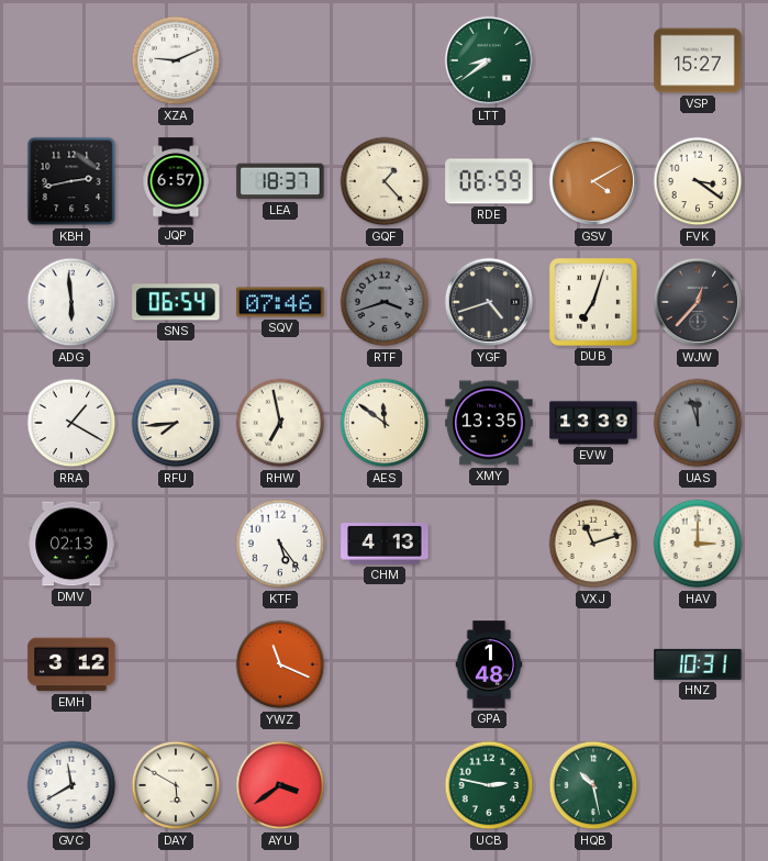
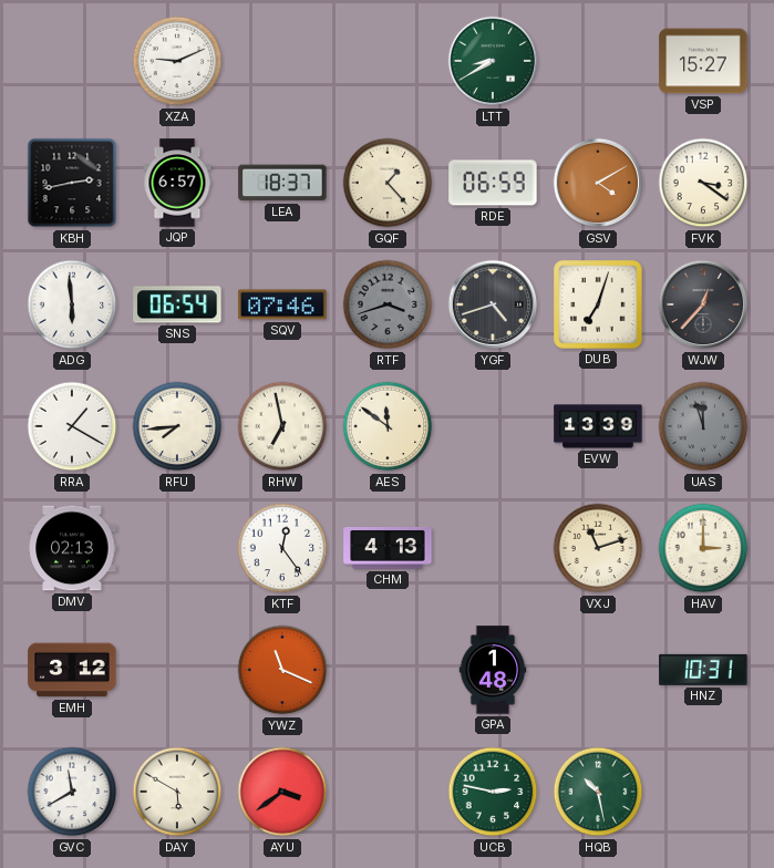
LTT: 8:39 -> 8:40
XMY: 13:35 -> none
KTF: 5:24 -> 12:24
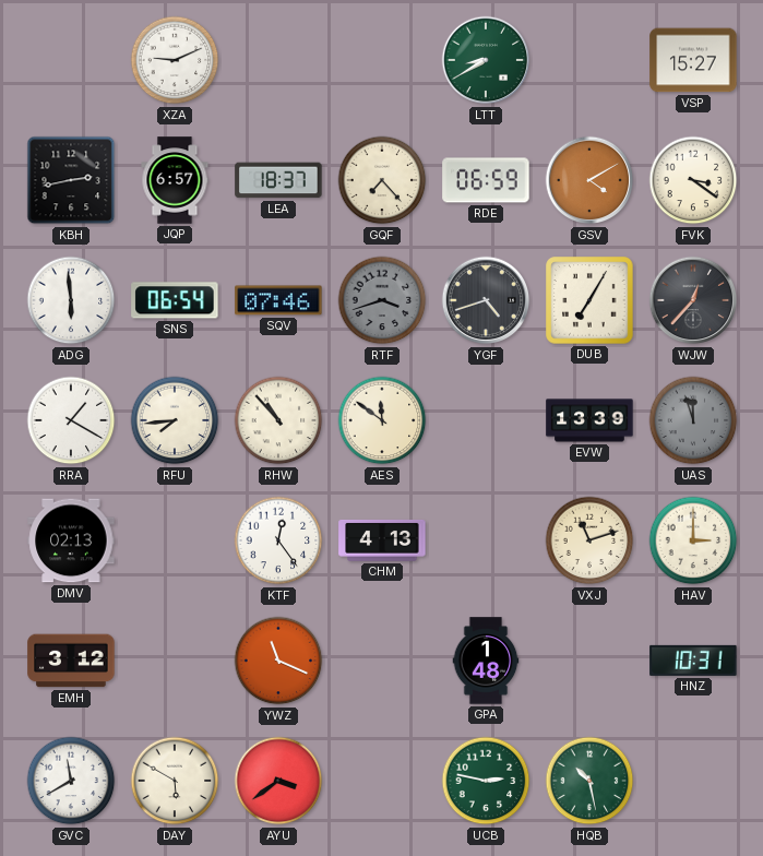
GQF: 1:23 -> 7:23
DUB: 7:03 -> 7:05
RHW: 6:58 -> 10:53
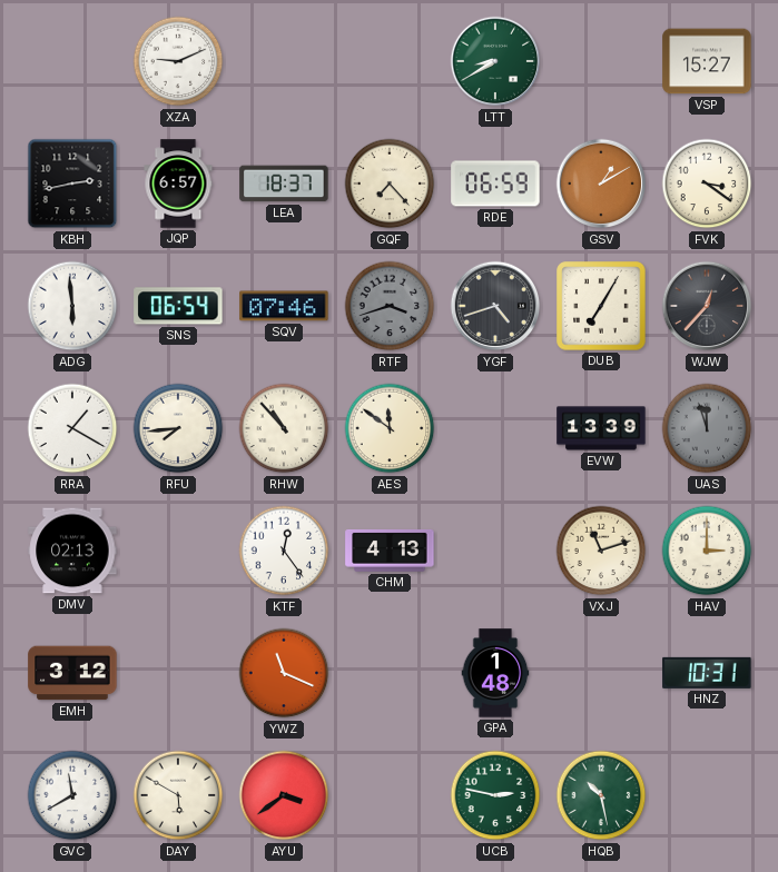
GSV: 4:10 -> 1:10
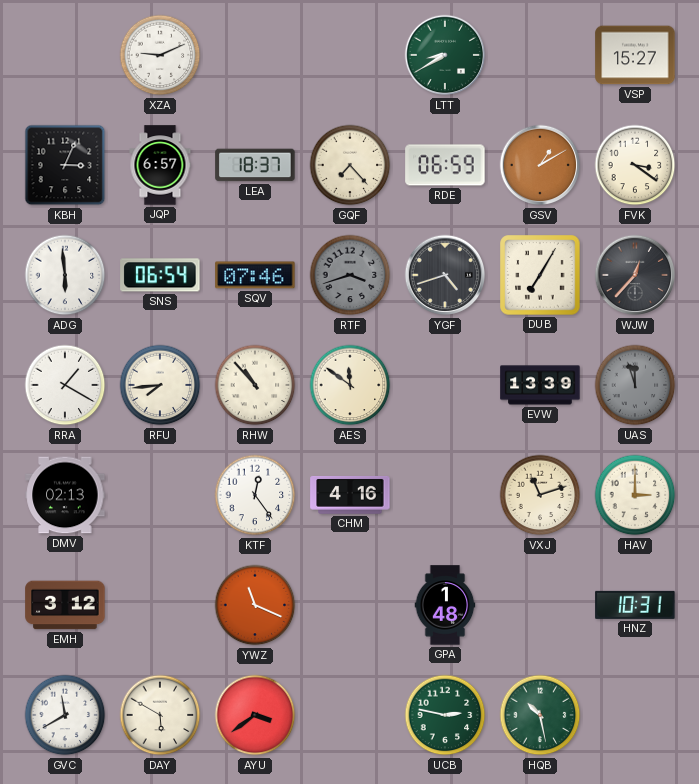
KBH: 2:43 -> 3:04
CHM: 4:13 -> 4:16
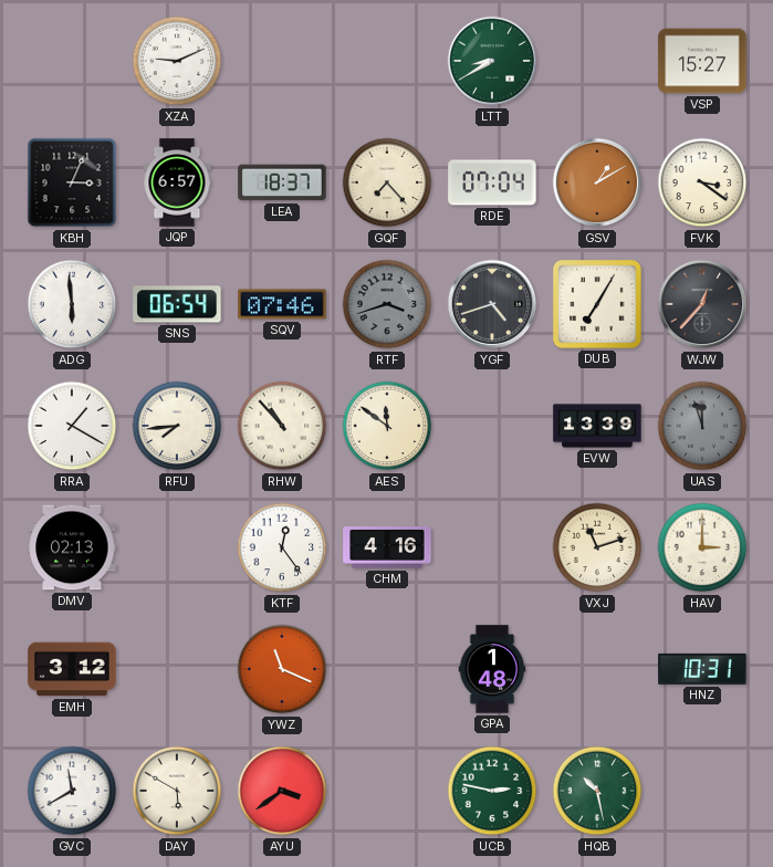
RDE: 06:59 -> 07:04
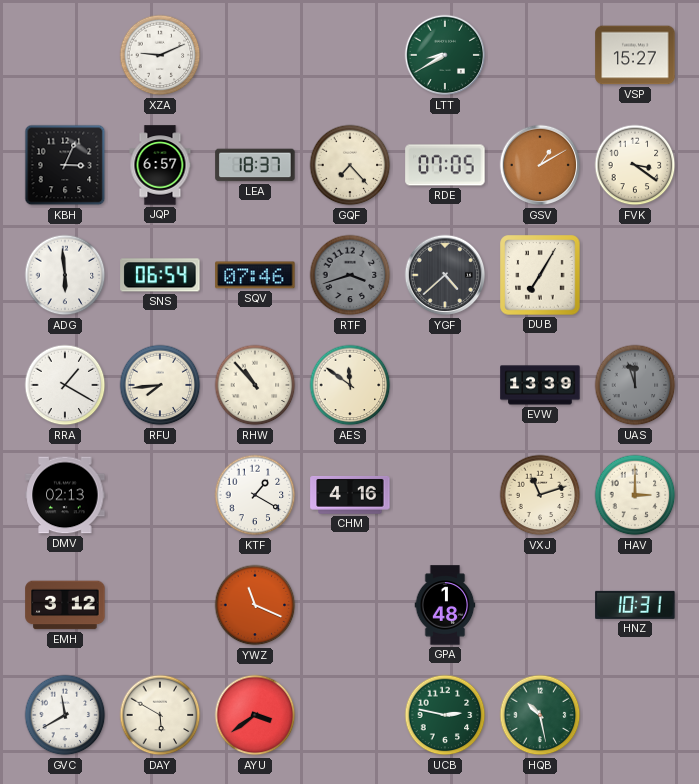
RDE: 07:04 -> 07:05
YGF: 4:42 -> 4:38
WJW: 12:37 -> none
KTF: 12:24 -> 1:20
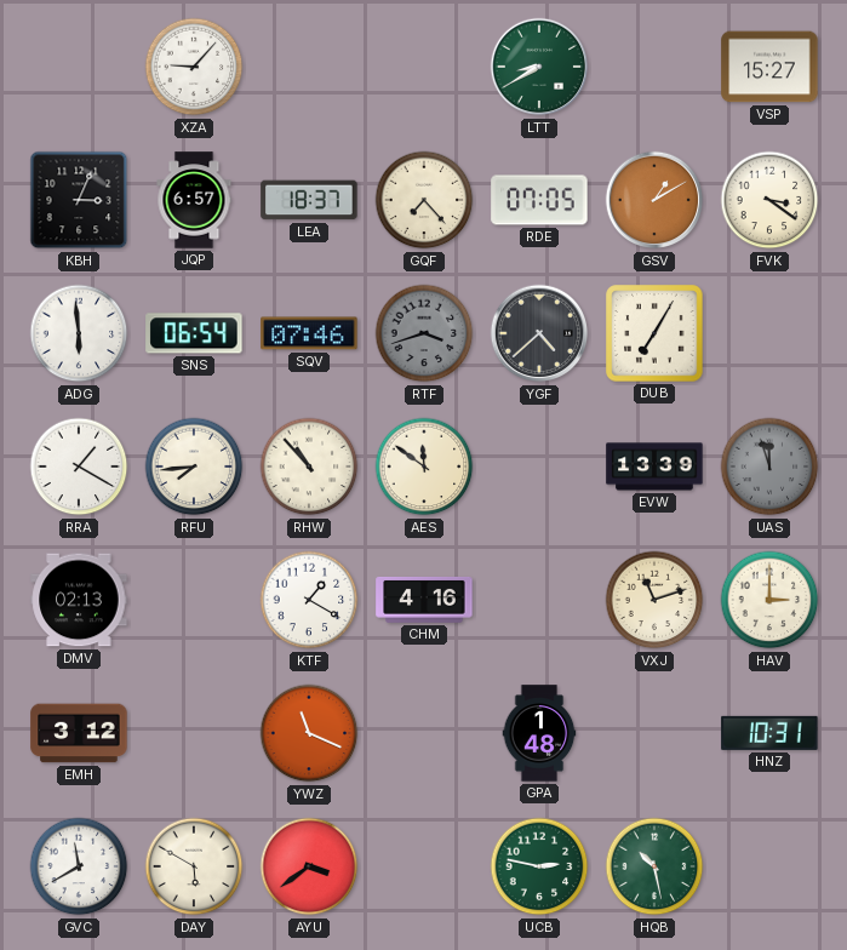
XZA: 9:11 -> 9:07
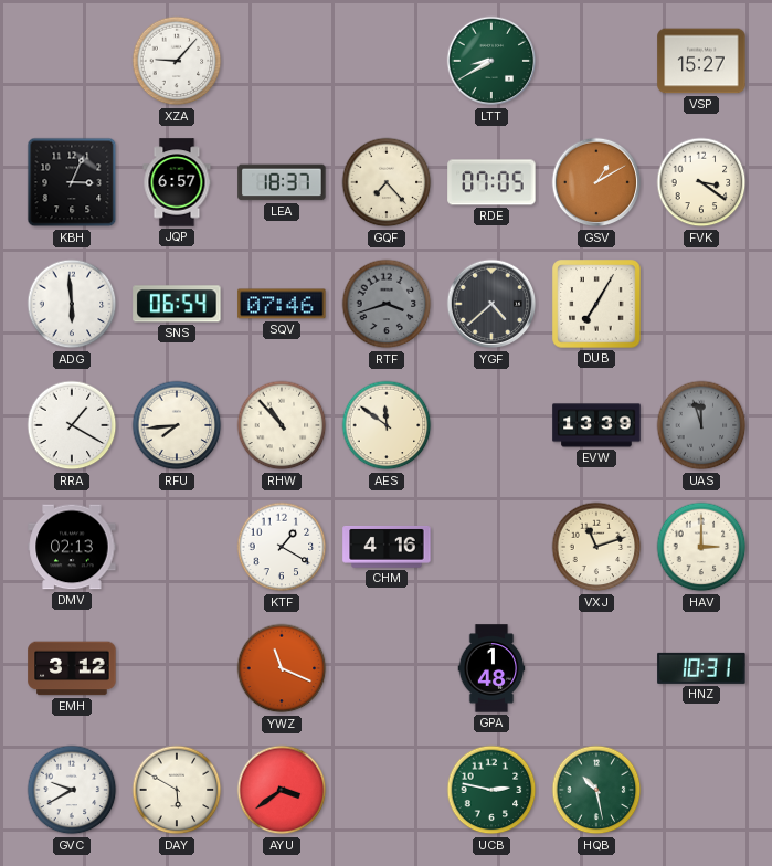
GVC: 11:40 -> 9:40
